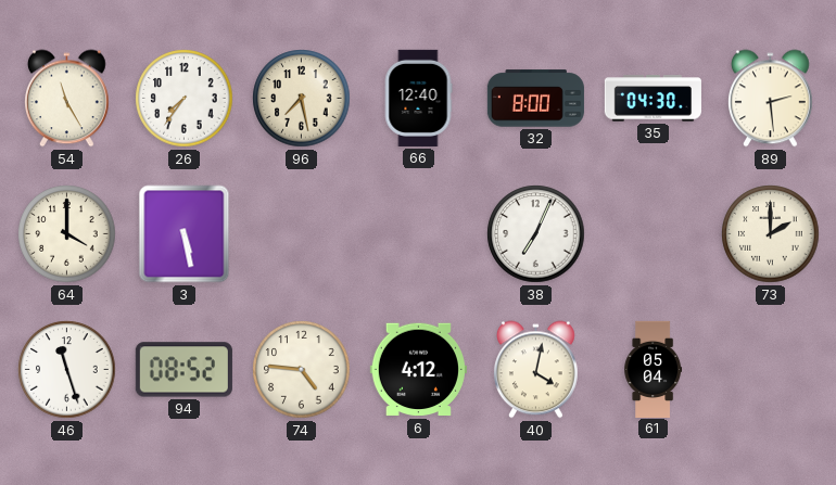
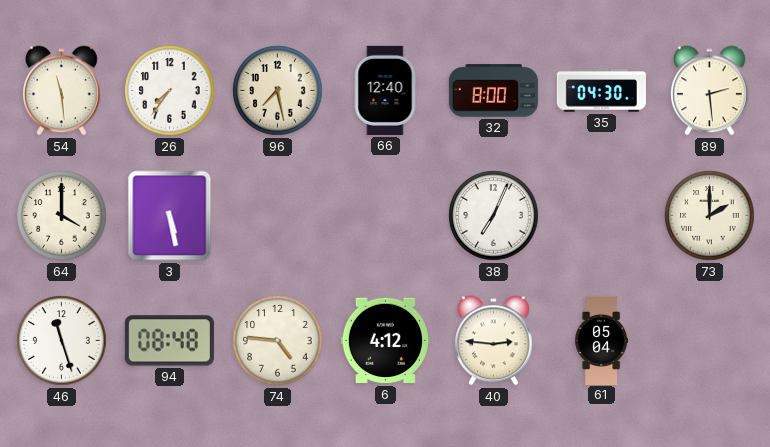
54: 11:25 -> 11:29
94: 08:52 -> 08:48
40: 4:02 -> 2:46
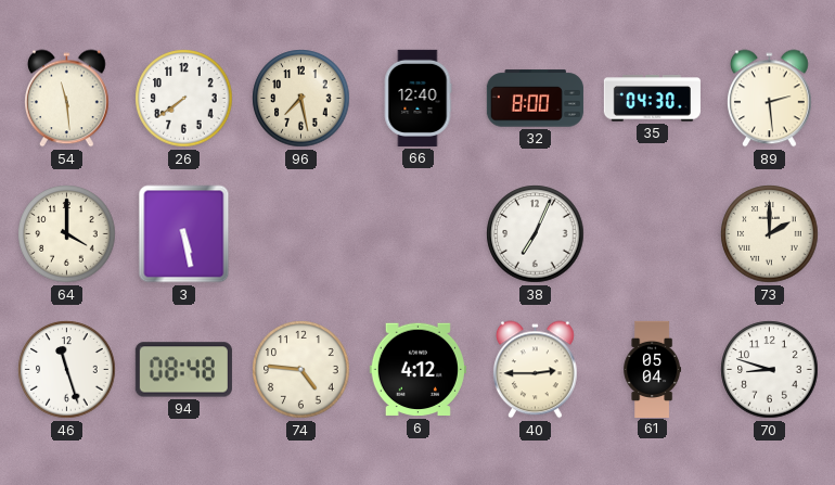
26: 7:36 -> 7:39
40: 2:46 -> 2:45
70: none -> 8:48
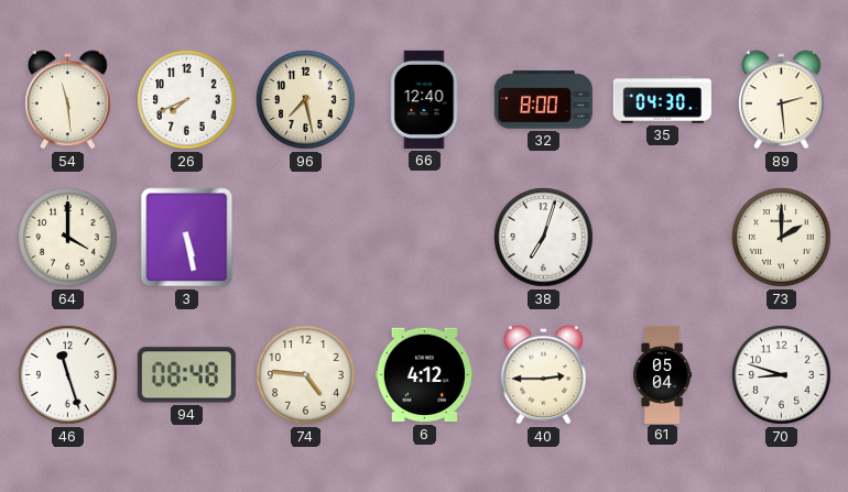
26: 7:39 -> 7:41
38: 7:04 -> 7:03
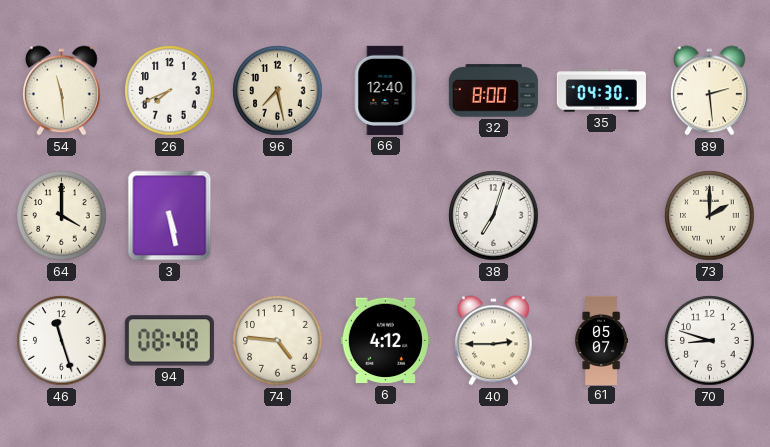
61: 05:04 -> 05:07
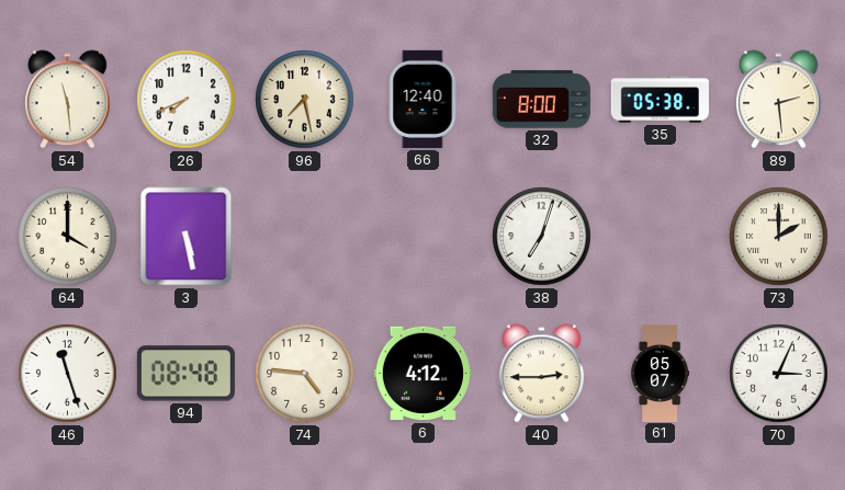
35: 04:30 -> 05:38
70: 8:48 -> 3:04
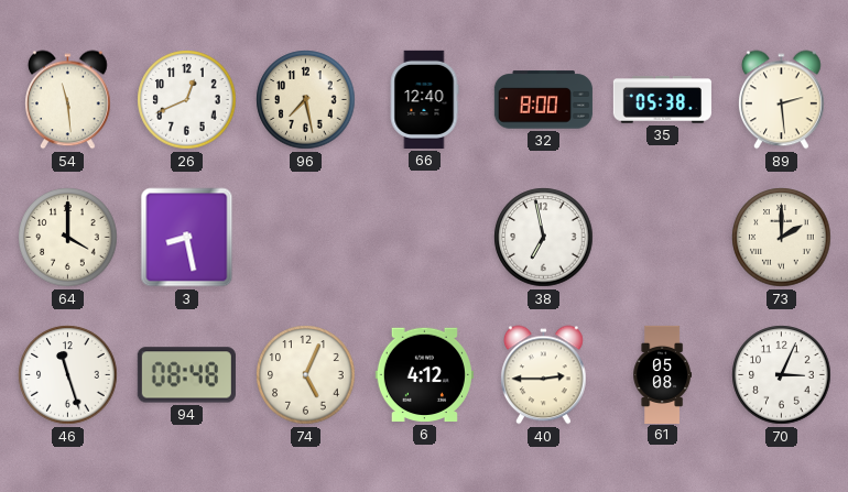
26: 7:41 -> 12:41
3: 5:28 -> 8:28
38: 7:03 -> 6:58
74: 4:46 -> 5:04
61: 05:07 -> 05:08
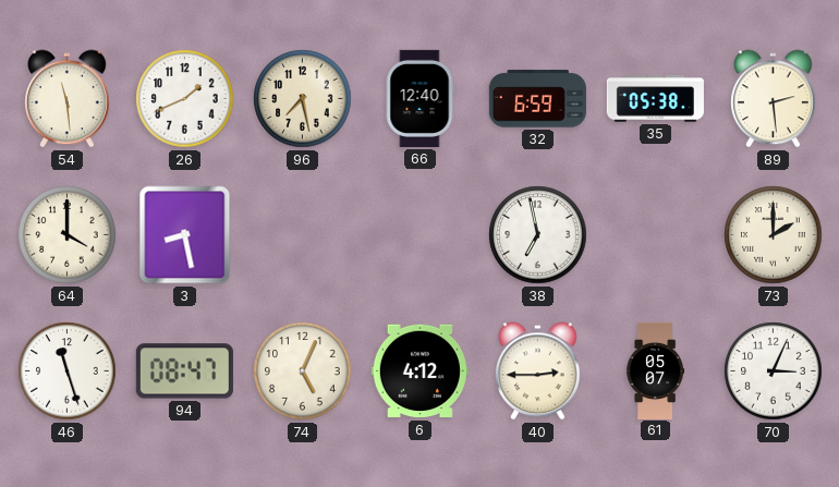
26: 12:41 -> 1:41
32: 8:00 -> 6:59
94: 08:48 -> 08:47
61: 05:08 -> 05:07
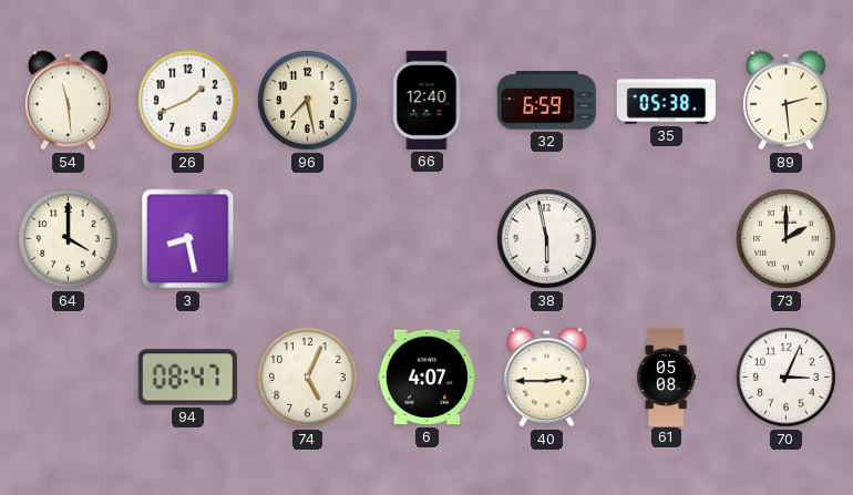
38: 6:58 -> 5:58
46: 11:27 -> none
6: 4:12 -> 4:07
61: 05:07 -> 05:08
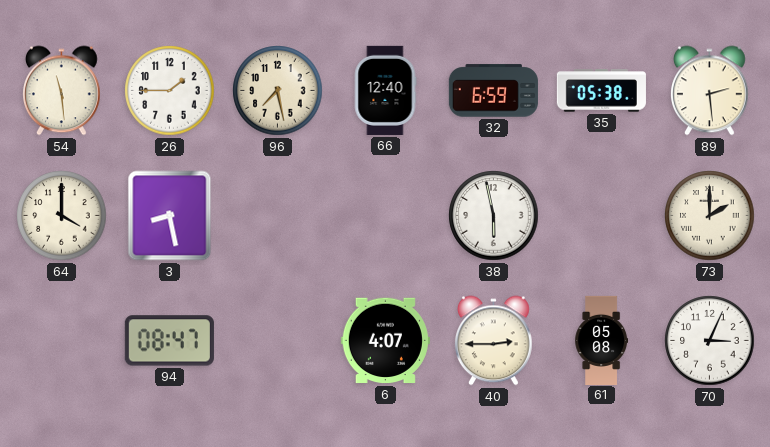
26: 1:41 -> 1:45
74: 5:04 -> none
